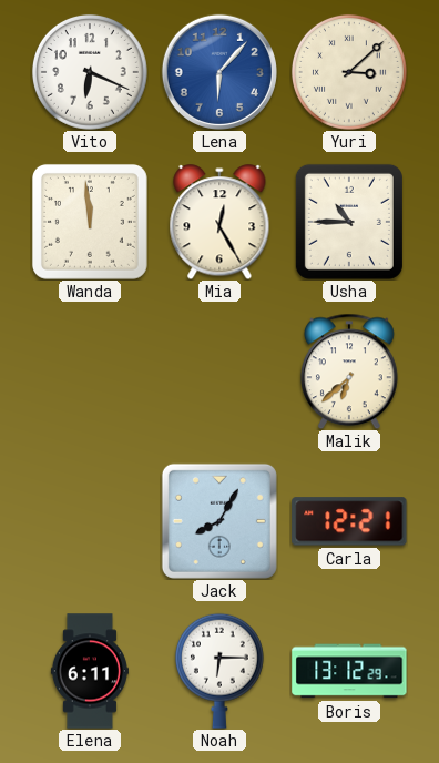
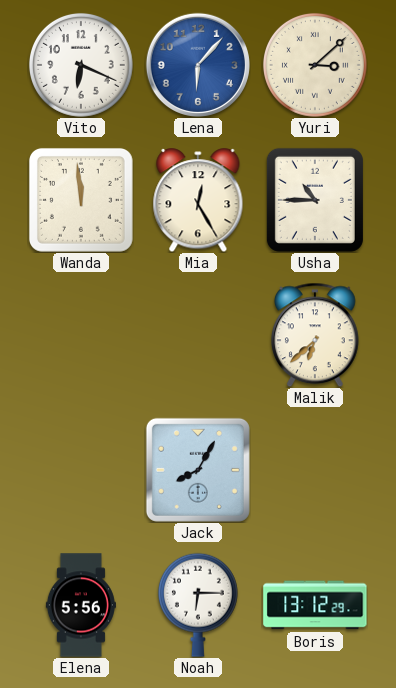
Carla: 12:21 -> none
Elena: 6:11 -> 5:56
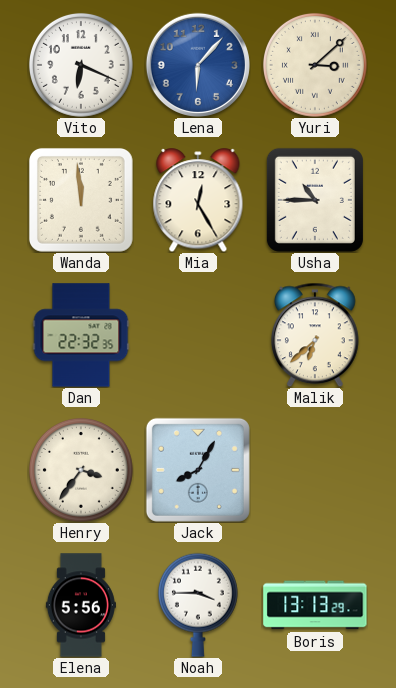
Dan: none -> 22:32
Henry: none -> 3:36
Noah: 6:15 -> 3:45
Boris: 13:12 -> 13:13
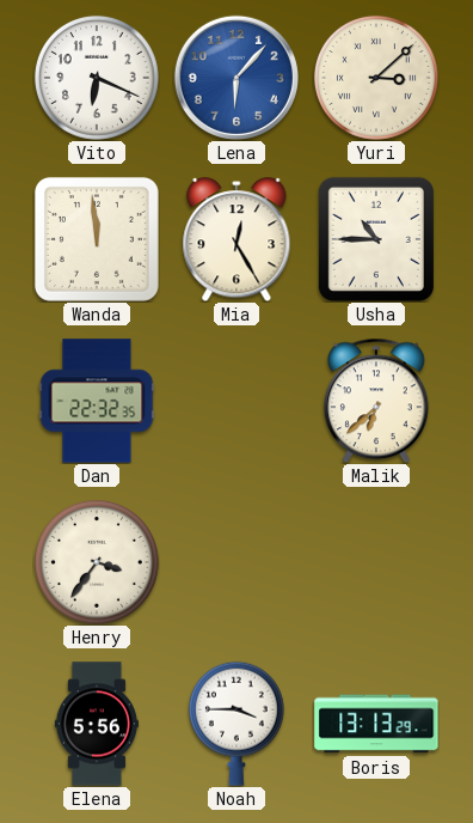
Jack: 8:05 -> none
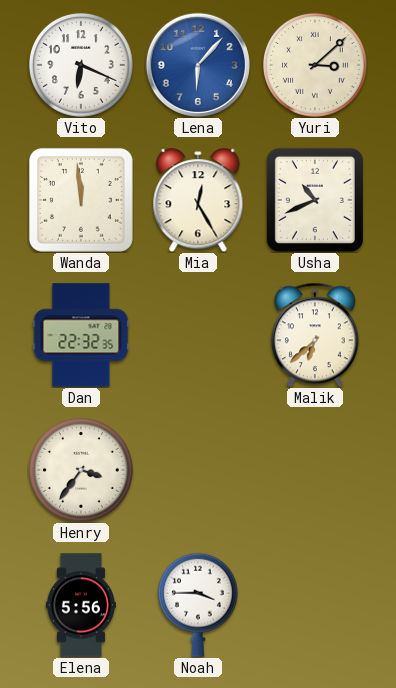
Usha: 10:45 -> 10:41
Boris: 13:13 -> none
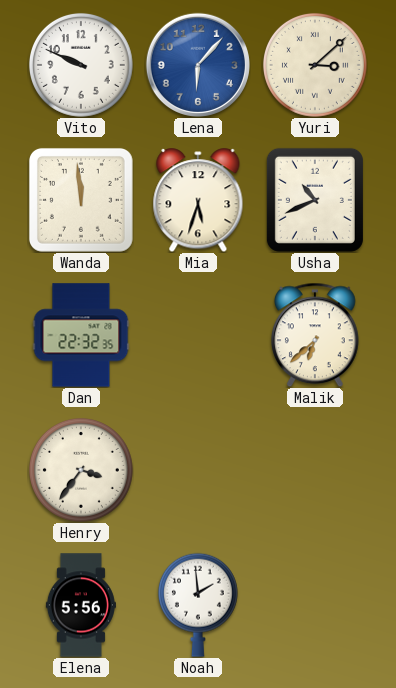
Vito: 6:19 -> 9:49
Mia: 12:25 -> 5:33
Noah: 3:45 -> 1:59
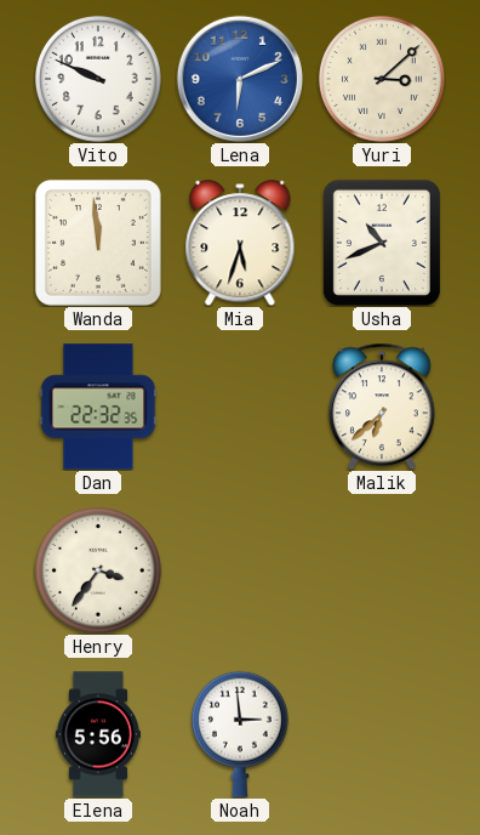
Lena: 6:07 -> 6:11
Noah: 1:59 -> 2:59
